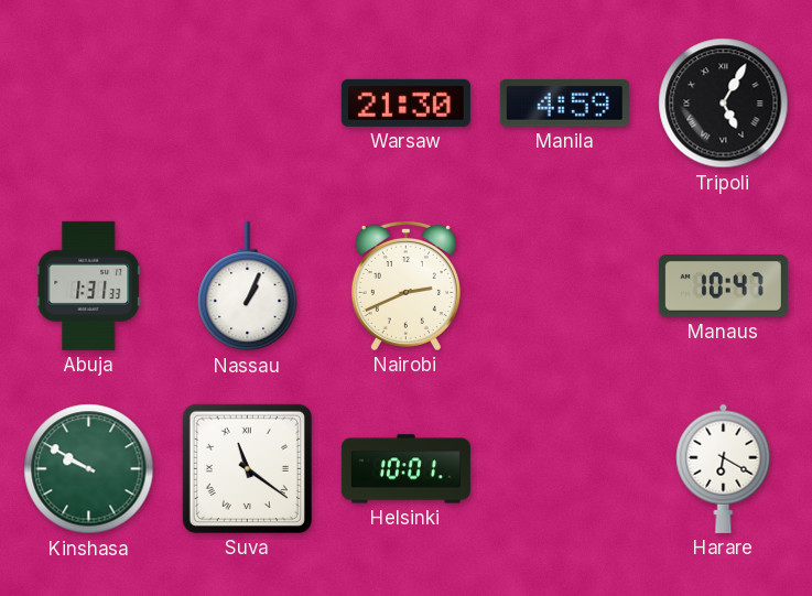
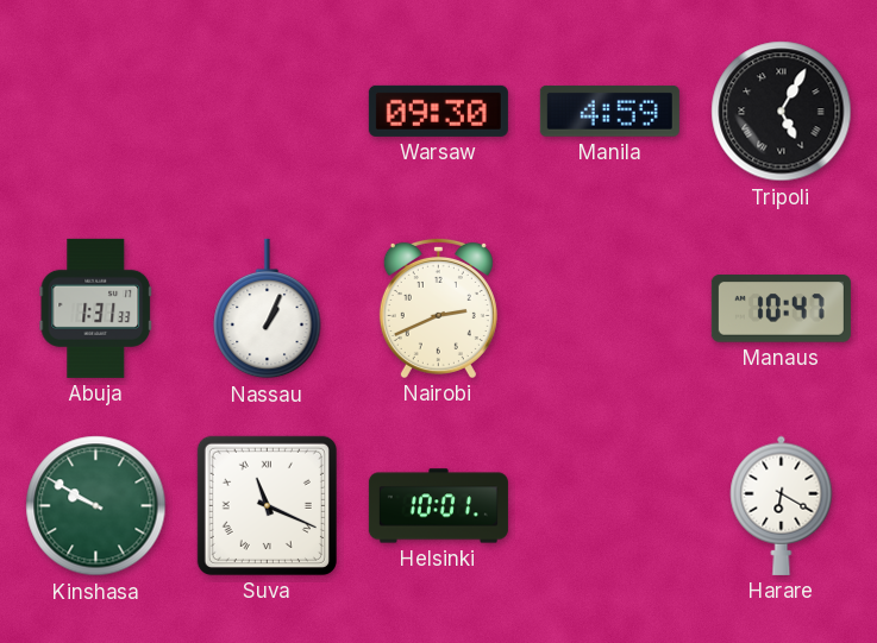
Warsaw: 21:30 -> 09:30
Suva: 11:21 -> 11:19
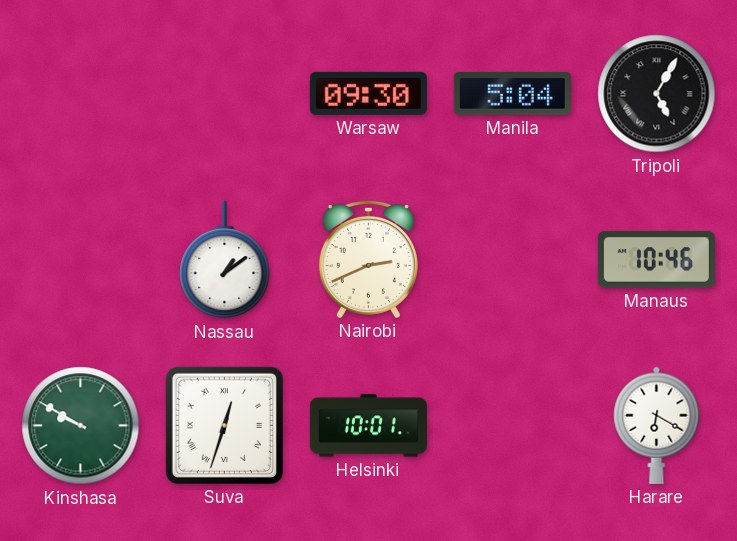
Manila: 4:59 -> 5:04
Abuja: 1:31 -> none
Nassau: 1:04 -> 1:09
Manaus: 10:47 -> 10:46
Suva: 11:19 -> 12:33
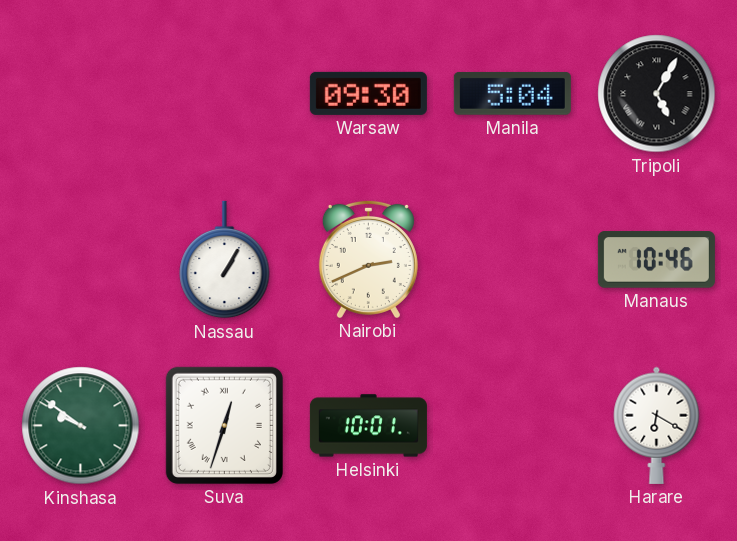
Nassau: 1:09 -> 1:05
Kinshasa: 9:50 -> 9:51
